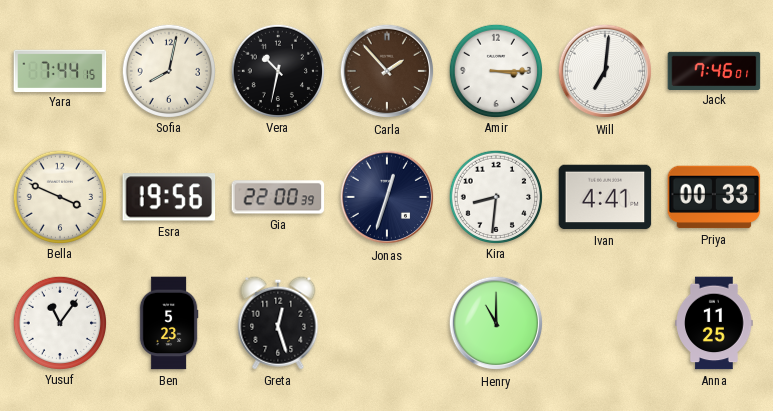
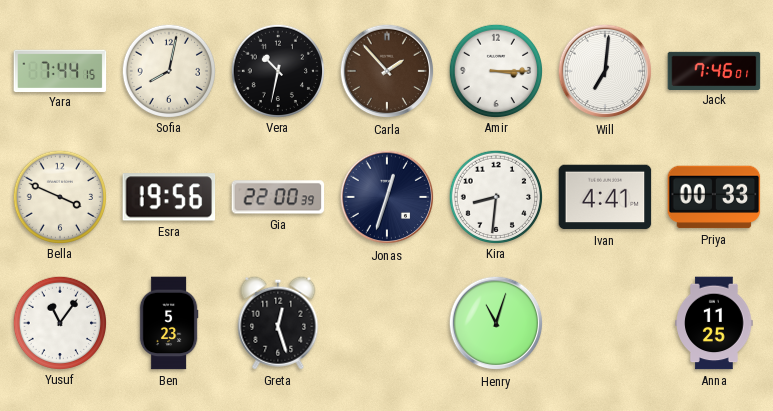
Henry: 11:00 -> 11:03
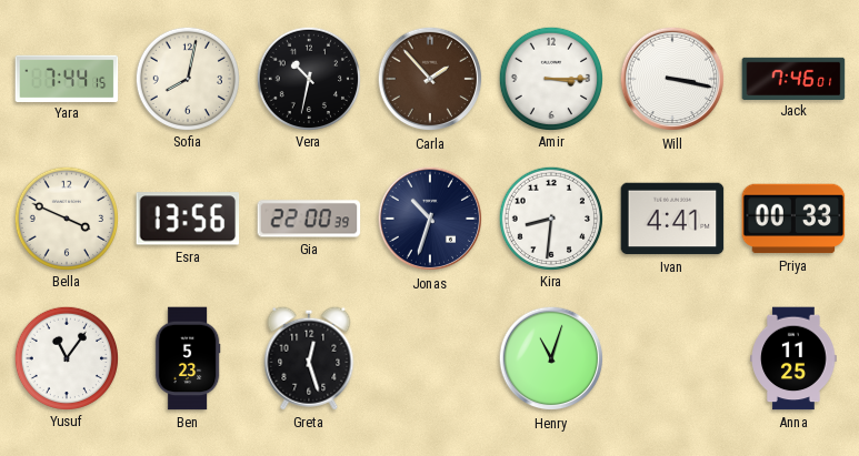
Will: 7:01 -> 3:17
Esra: 19:56 -> 13:56
Jonas: 12:33 -> 10:33
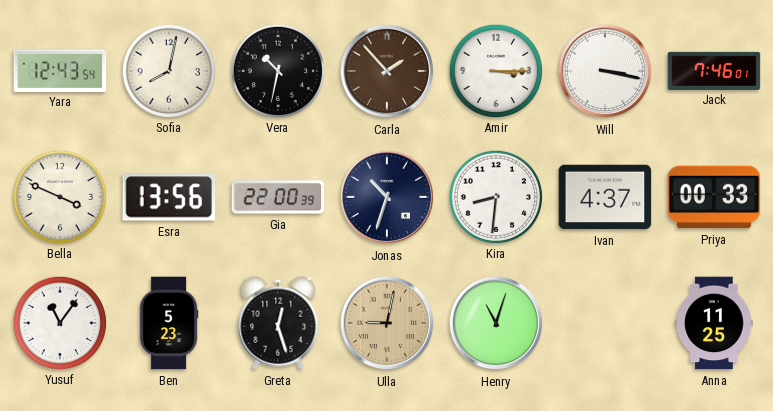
Yara: 7:44 -> 12:43
Ivan: 4:41 -> 4:37
Ulla: none -> 9:02
